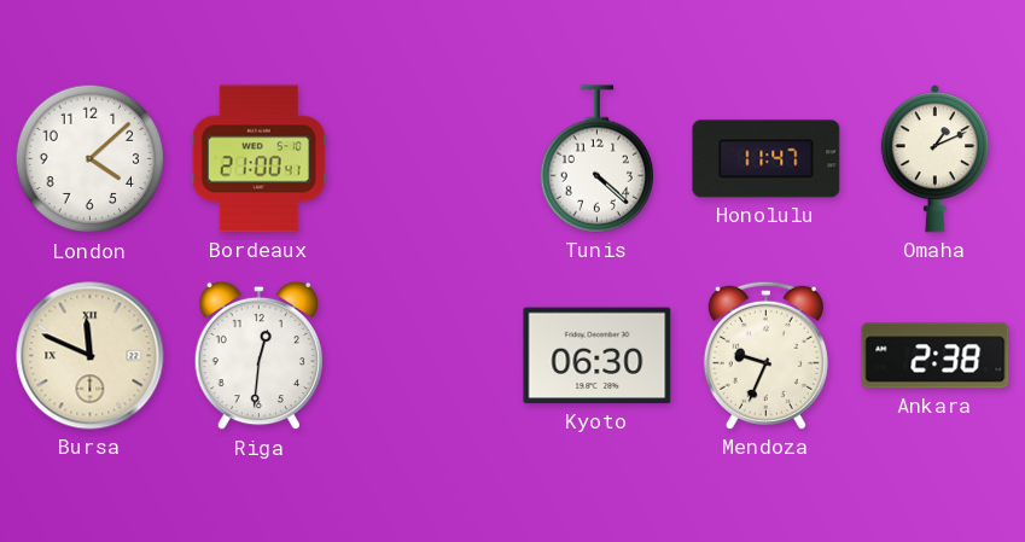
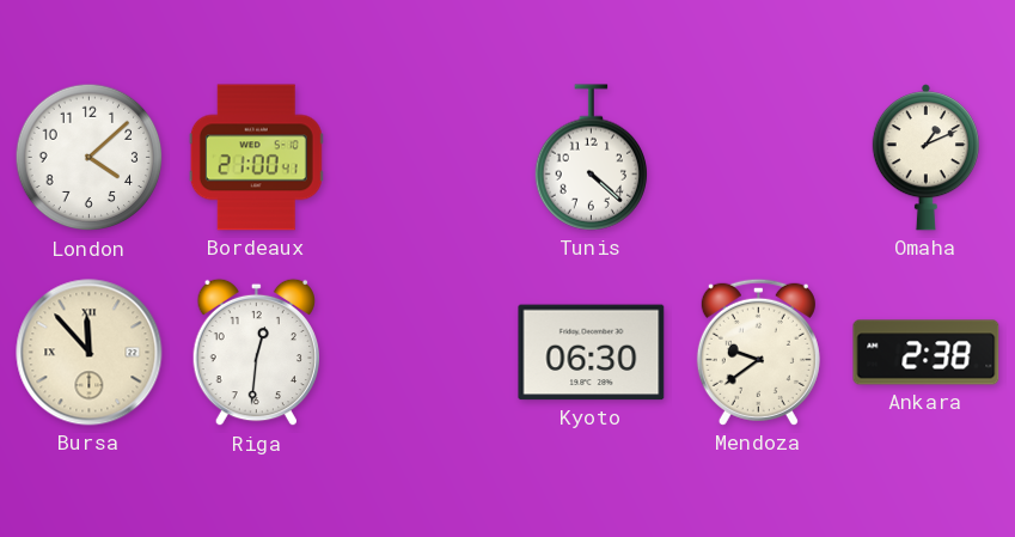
Honolulu: 11:47 -> none
Bursa: 11:49 -> 11:53
Mendoza: 9:34 -> 9:39
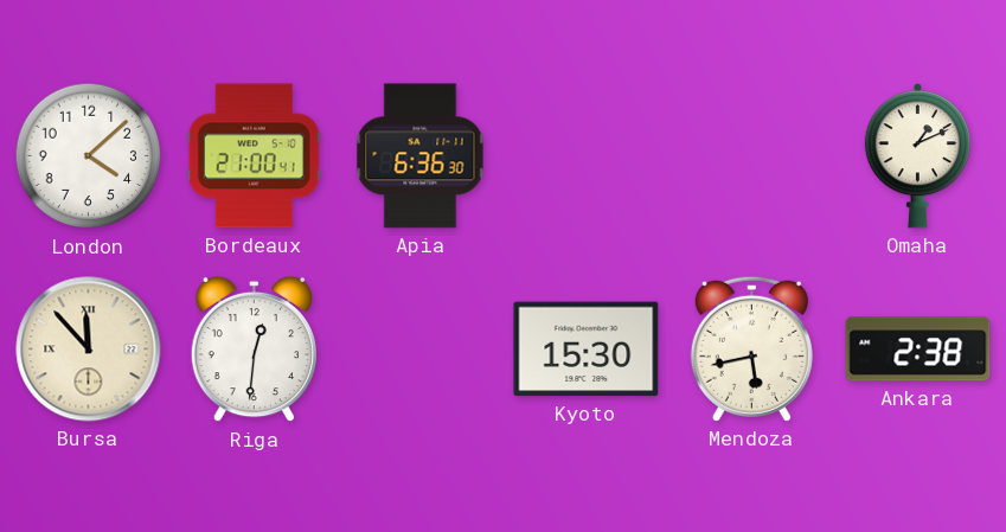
Apia: none -> 6:36
Tunis: 4:22 -> none
Kyoto: 06:30 -> 15:30
Mendoza: 9:39 -> 5:43
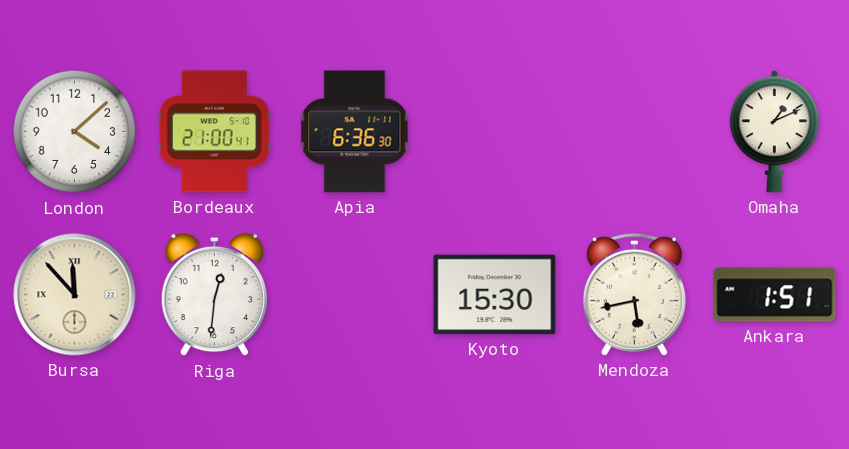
Ankara: 2:38 -> 1:51
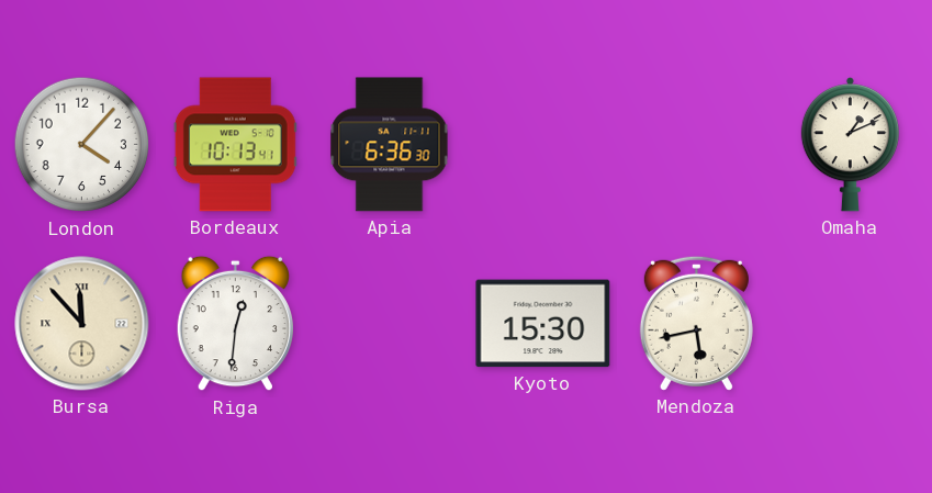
London: 4:08 -> 4:07
Bordeaux: 21:00 -> 10:13
Ankara: 1:51 -> none
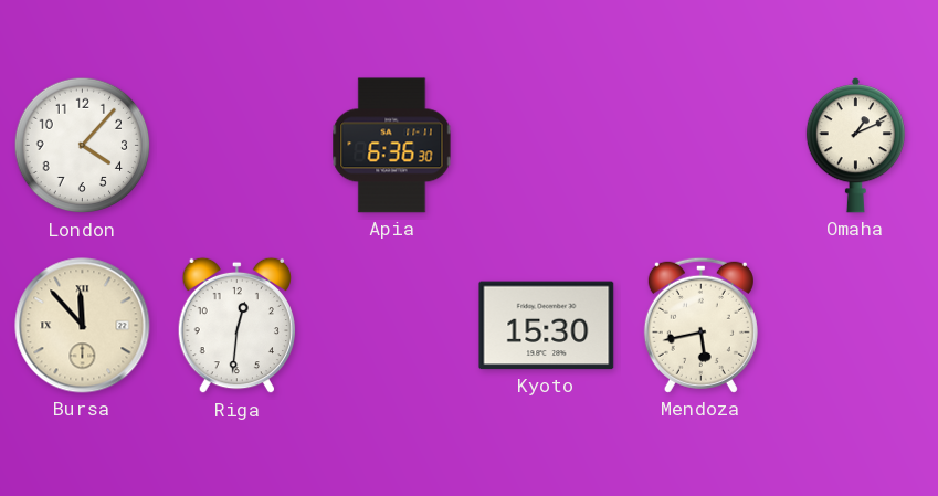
Bordeaux: 10:13 -> none
